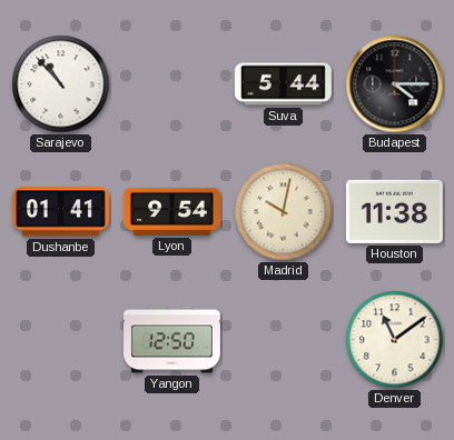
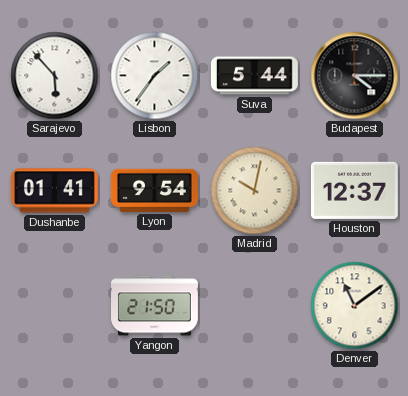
Sarajevo: 10:53 -> 5:53
Lisbon: none -> 1:36
Houston: 11:38 -> 12:37
Yangon: 12:50 -> 21:50
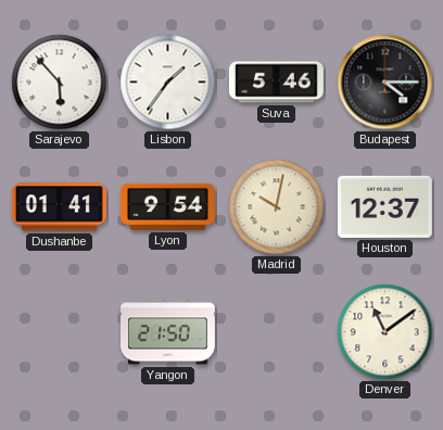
Suva: 5:44 -> 5:46
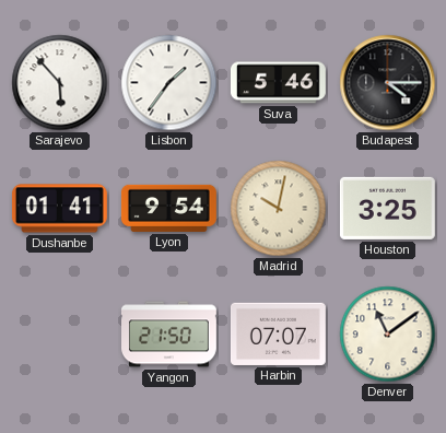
Houston: 12:37 -> 3:25
Harbin: none -> 07:07
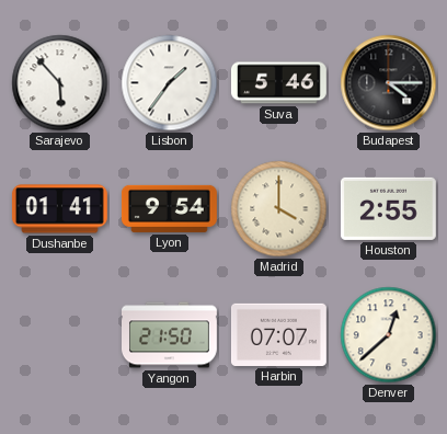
Madrid: 10:02 -> 4:00
Houston: 3:25 -> 2:55
Denver: 11:09 -> 12:38
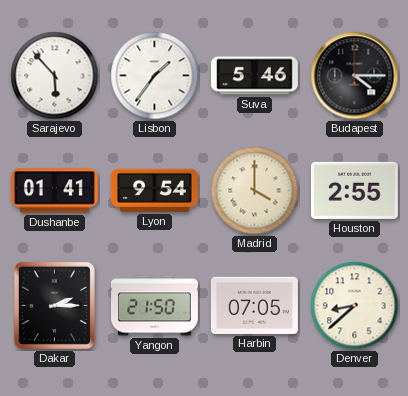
Dakar: none -> 2:15
Harbin: 07:07 -> 07:05
Denver: 12:38 -> 8:38
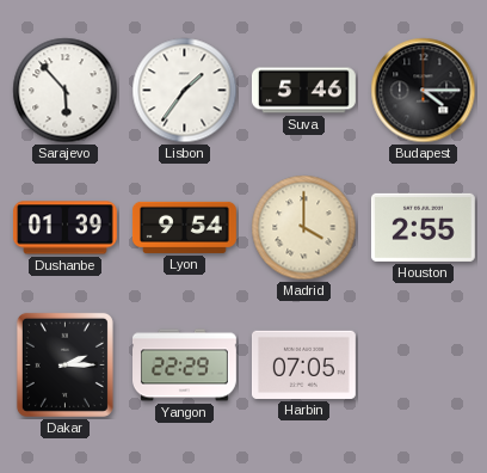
Dushanbe: 01:41 -> 01:39
Yangon: 21:50 -> 22:29
Denver: 8:38 -> none
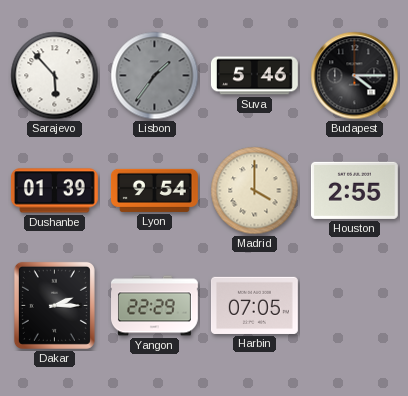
Lisbon dial: white -> grey
